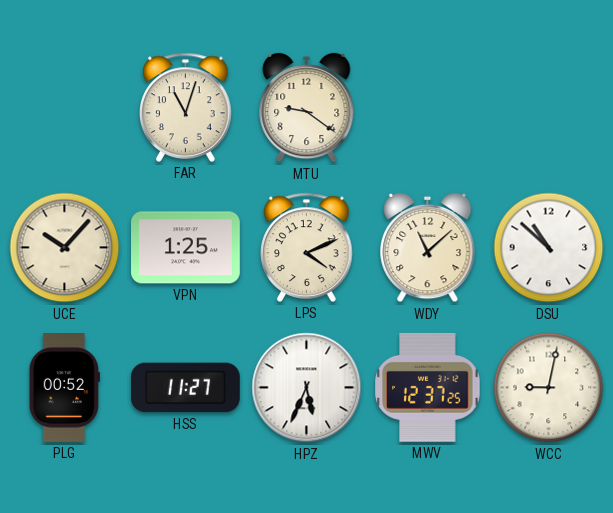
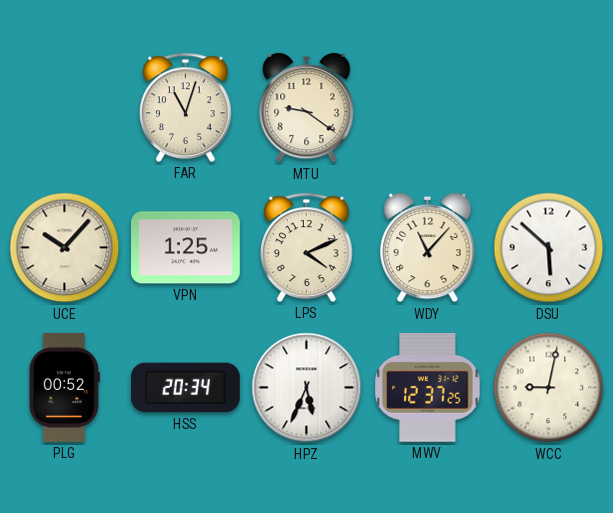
WDY: 11:08 -> 11:07
DSU: 10:52 -> 5:52
HSS: 11:27 -> 20:34
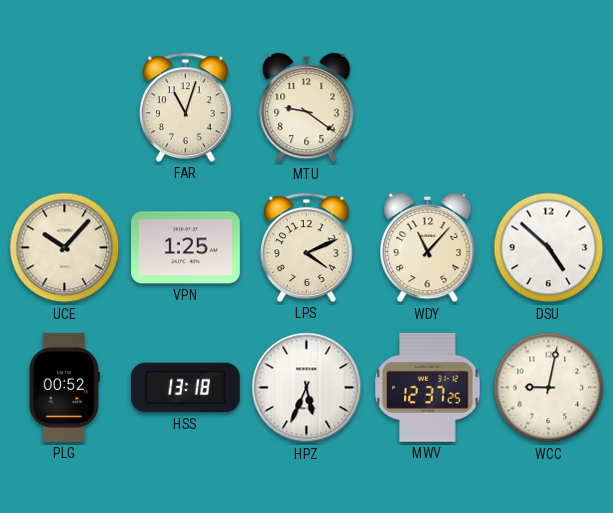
DSU: 5:52 -> 4:52
HSS: 20:34 -> 13:18
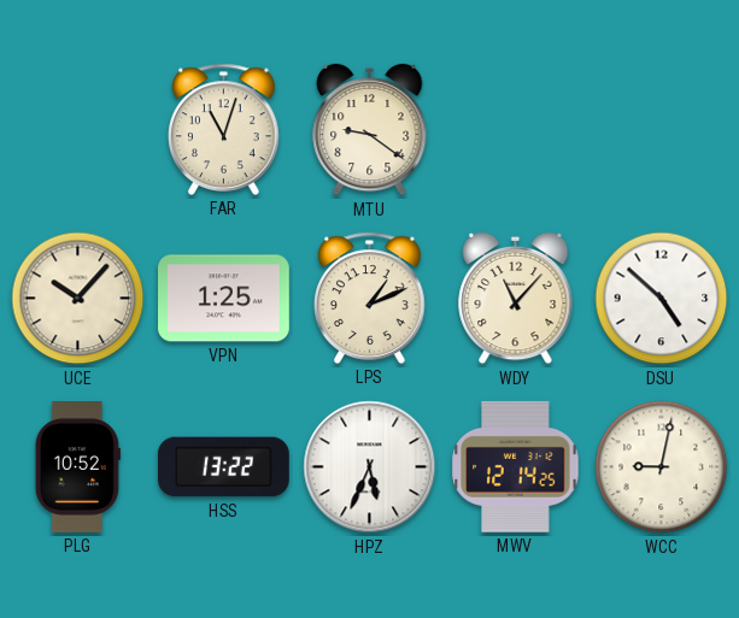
LPS: 4:11 -> 1:11
PLG: 00:52 -> 10:52
HSS: 13:18 -> 13:22
MWV: 12:37 -> 12:14
